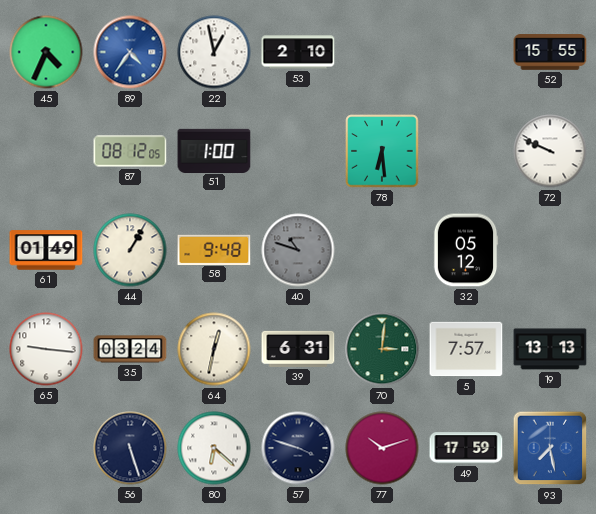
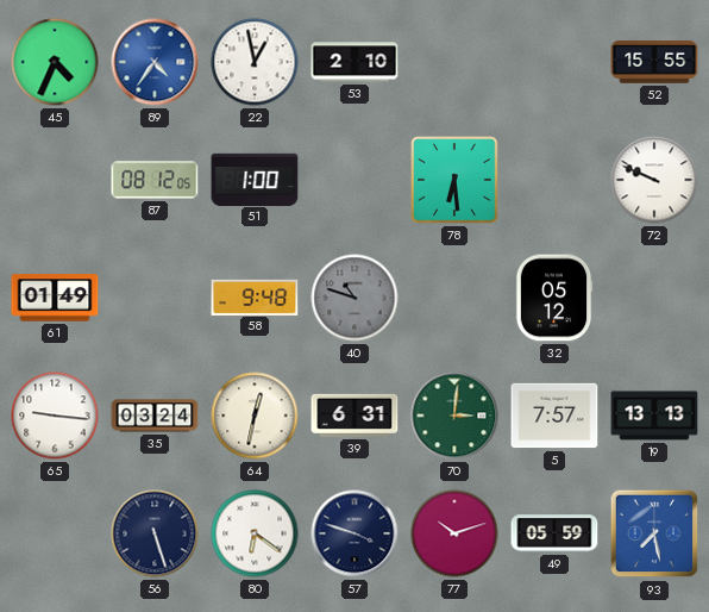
44: 1:05 -> none
80: 6:22 -> 6:21
49: 17:59 -> 05:59
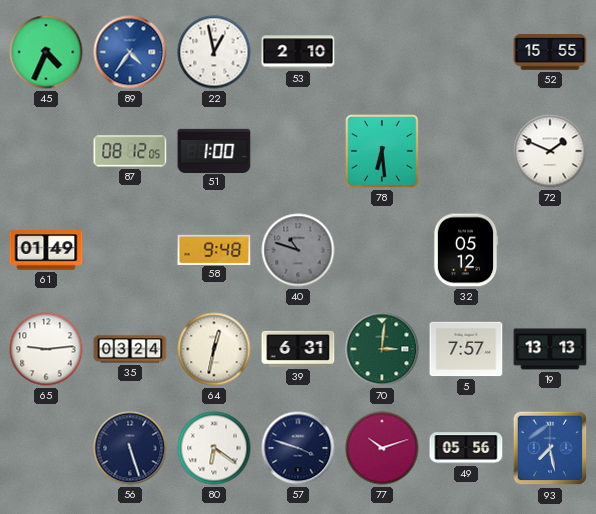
72: 9:49 -> 1:49
65: 9:16 -> 9:14
49: 05:59 -> 05:56
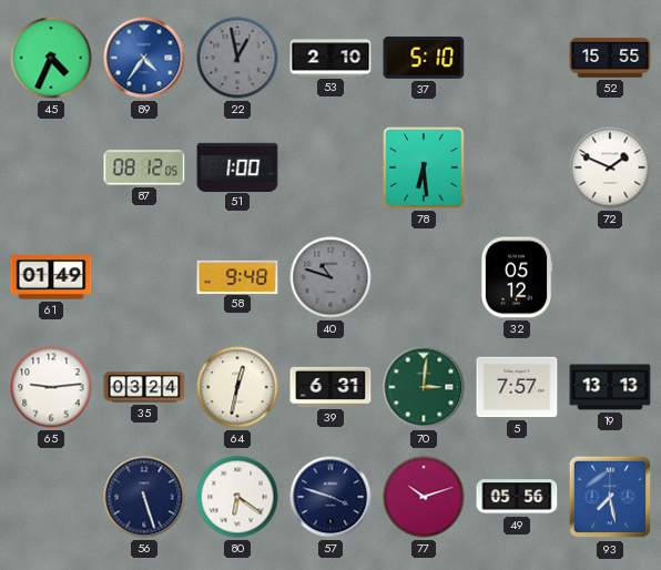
22 dial: white -> grey
37: none -> 5:10
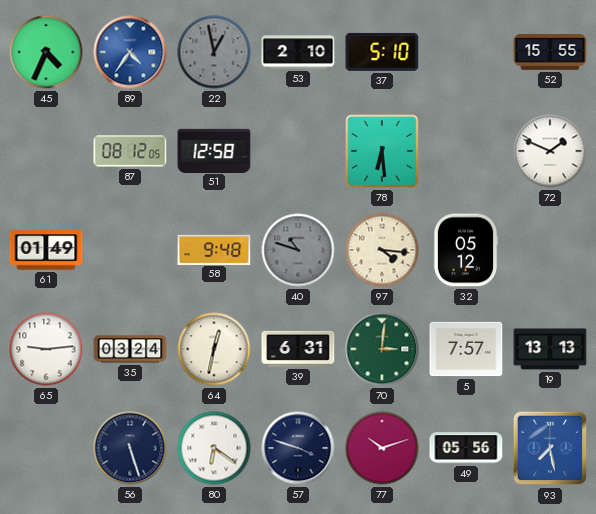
51: 1:00 -> 12:58
97: none -> 4:16
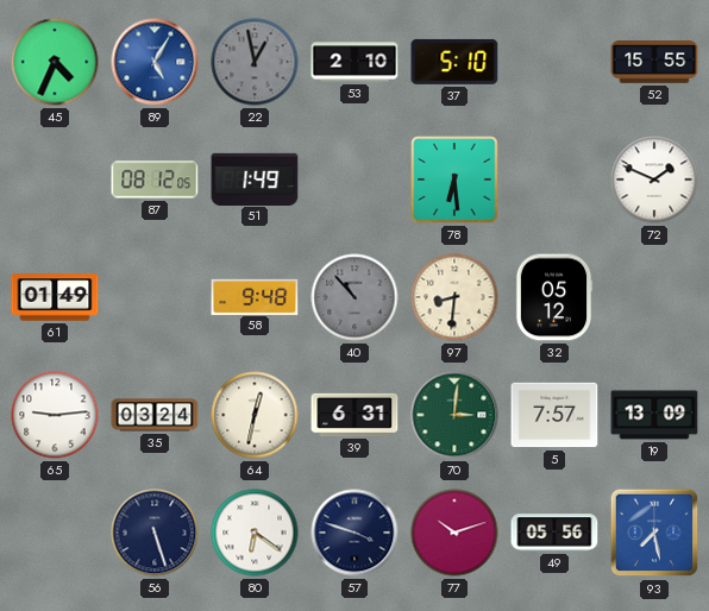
89: 4:36 -> 5:05
51: 12:58 -> 1:49
40: 10:48 -> 10:53
97: 4:16 -> 8:31
19: 13:13 -> 13:09
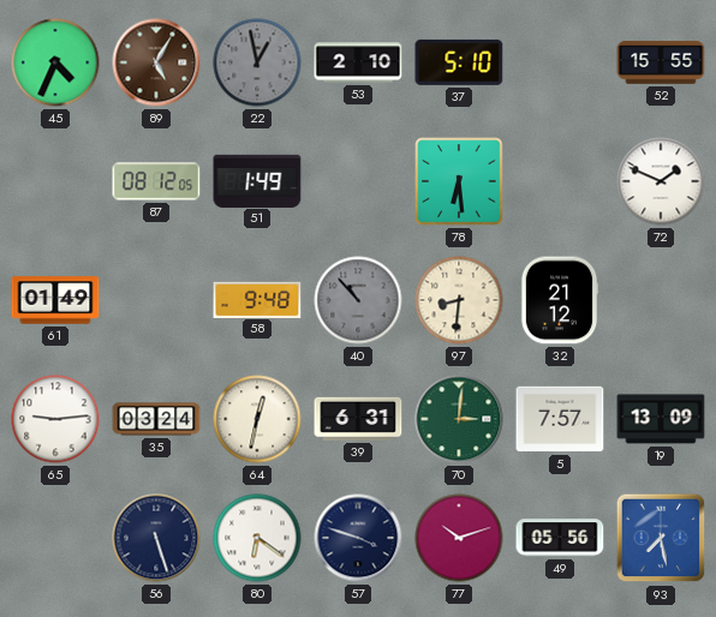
89 dial: blue -> brown
32: 05:12 -> 21:12
